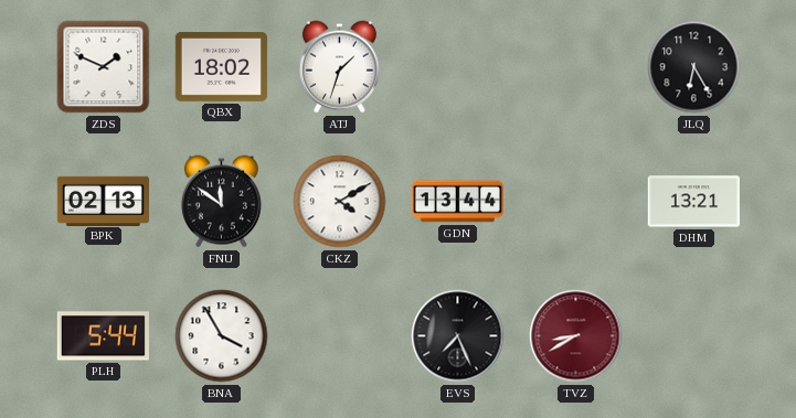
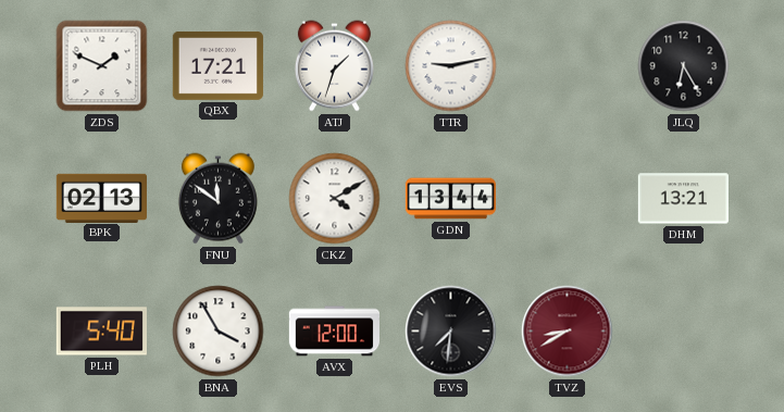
QBX: 18:02 -> 17:21
TTR: none -> 9:13
PLH: 5:44 -> 5:40
AVX: none -> 12:00
EVS: 7:26 -> 7:31
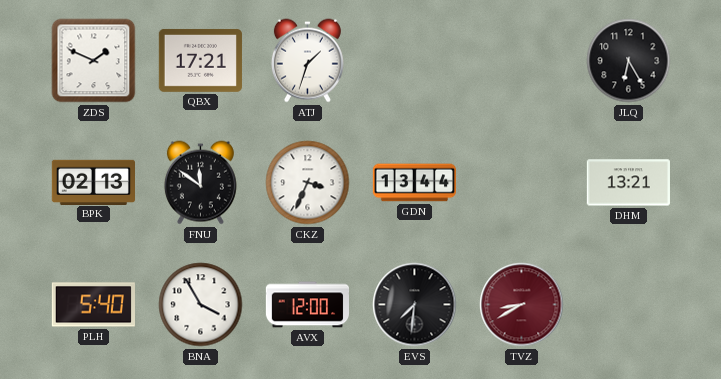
TTR: 9:13 -> none
CKZ: 4:10 -> 3:34
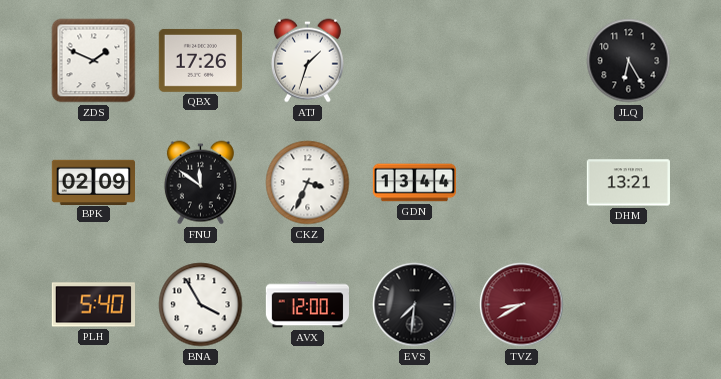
QBX: 17:21 -> 17:26
BPK: 02:13 -> 02:09
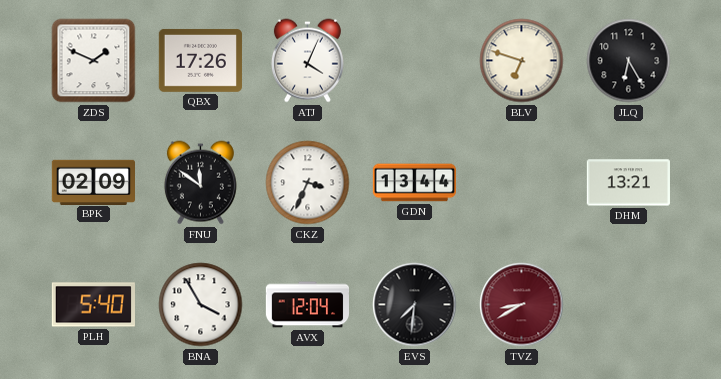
ATJ: 1:33 -> 4:04
BLV: none -> 6:48
AVX: 12:00 -> 12:04
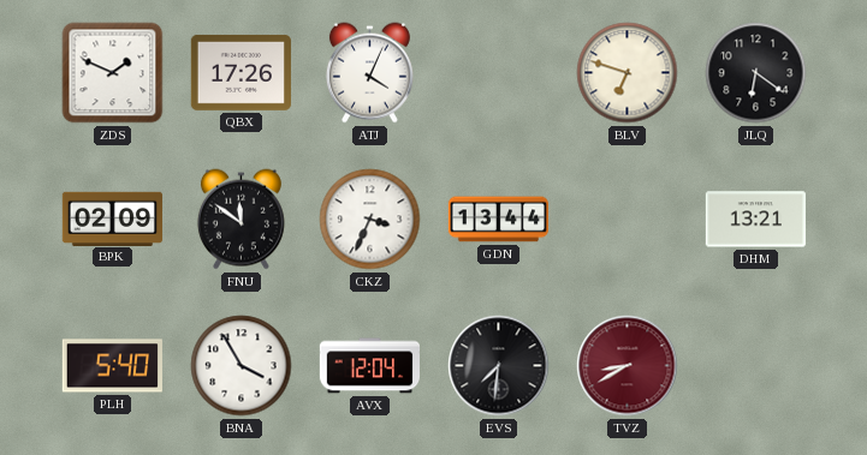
JLQ: 6:25 -> 6:21
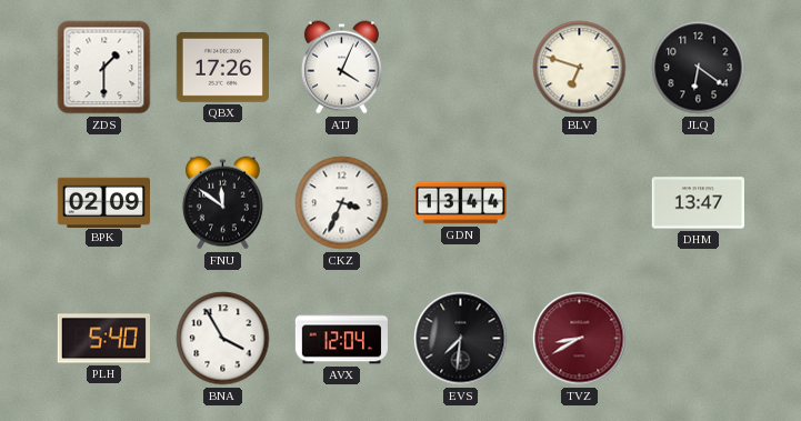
ZDS: 1:49 -> 1:30
DHM: 13:21 -> 13:47
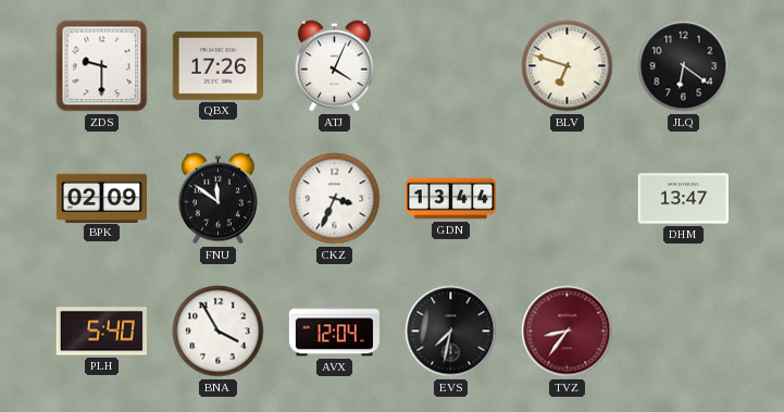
ZDS: 1:30 -> 9:30
EVS: 7:31 -> 7:32
TVZ: 8:40 -> 8:36
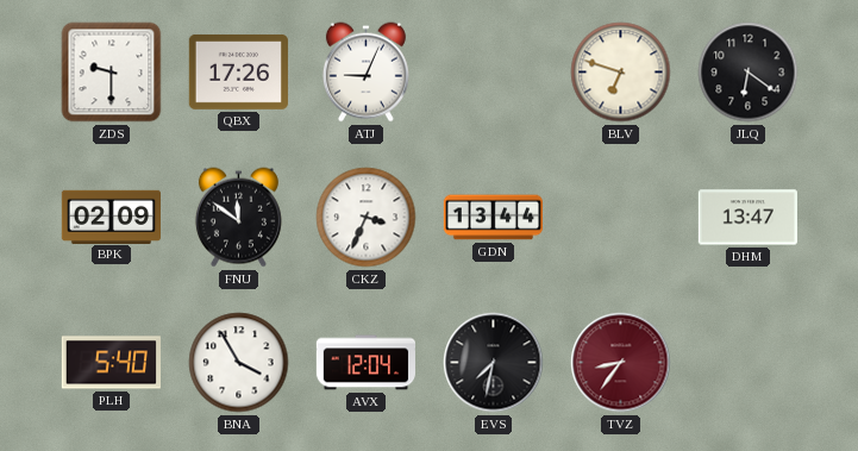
ATJ: 4:04 -> 9:04
